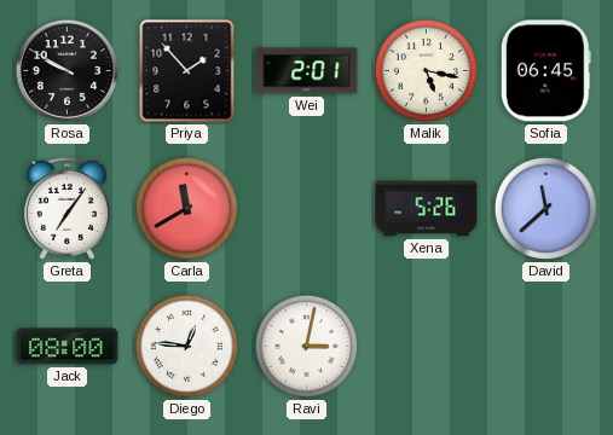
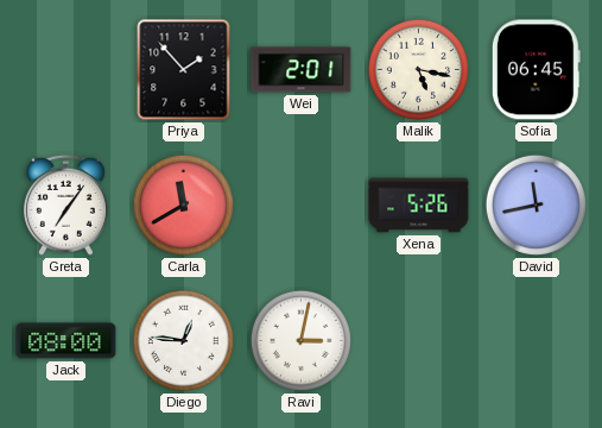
Rosa: 9:50 -> none
David: 11:38 -> 11:43
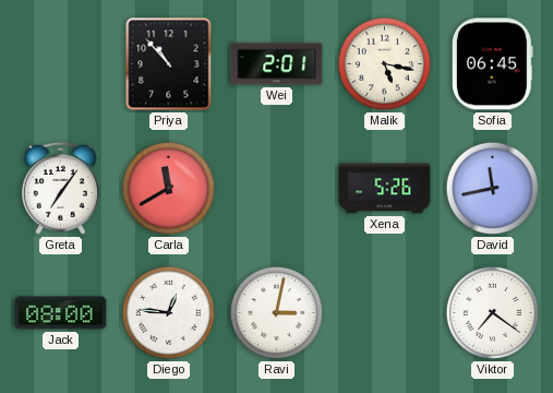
Priya: 1:53 -> 10:53
Viktor: none -> 7:21
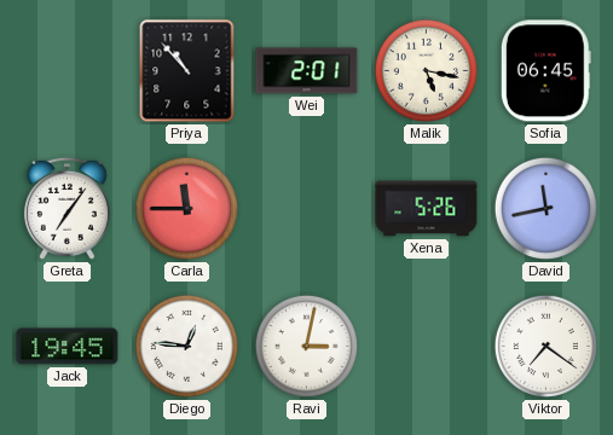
Carla: 11:40 -> 11:45
Jack: 08:00 -> 19:45
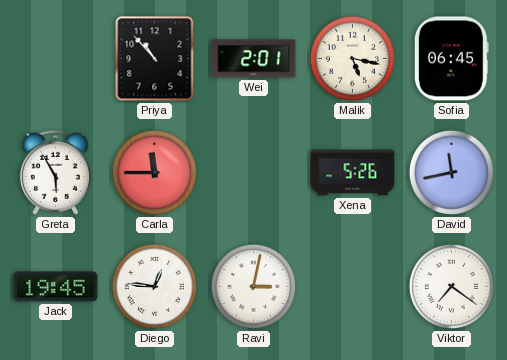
Greta: 7:06 -> 5:55
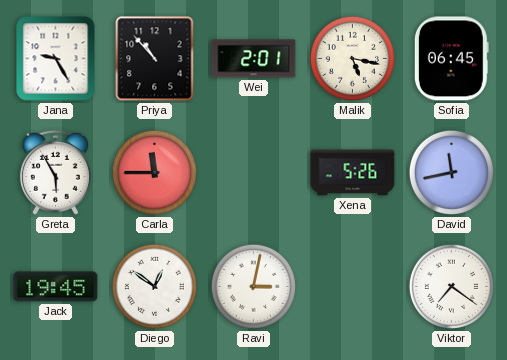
Jana: none -> 9:25
Diego: 12:46 -> 12:51
